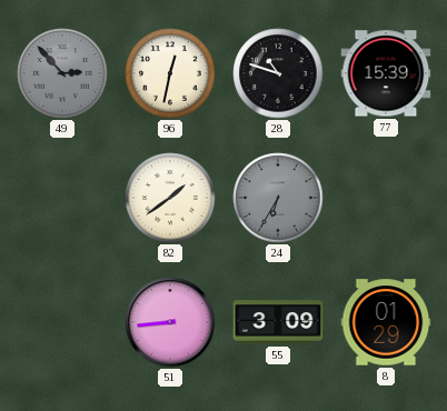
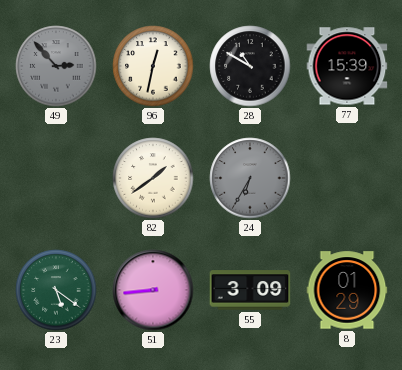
28: 10:48 -> 10:50
23: none -> 5:21
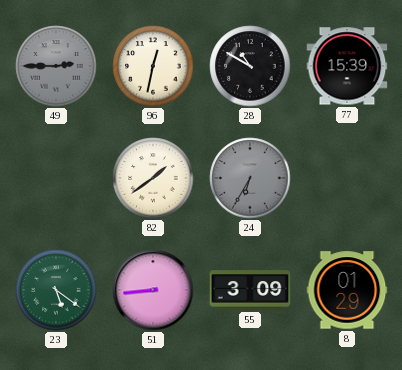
49: 2:53 -> 2:45
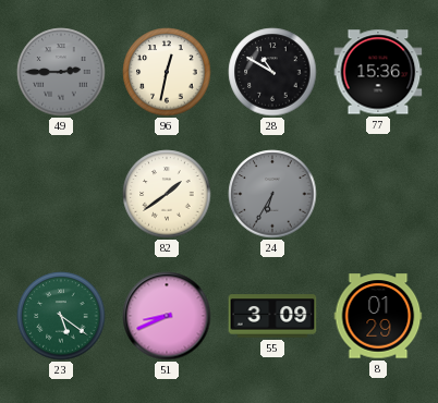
77: 15:39 -> 15:36
51: 8:44 -> 8:41
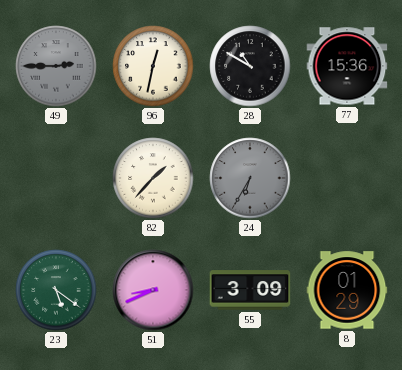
82: 1:39 -> 1:37
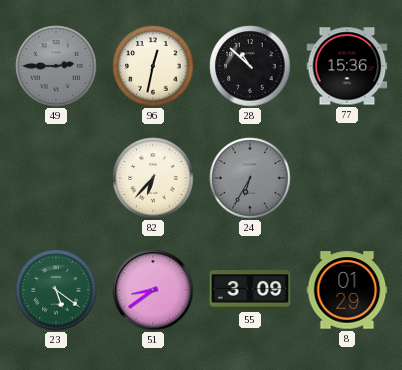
28: 10:50 -> 10:52
82: 1:37 -> 6:37
51: 8:41 -> 8:39
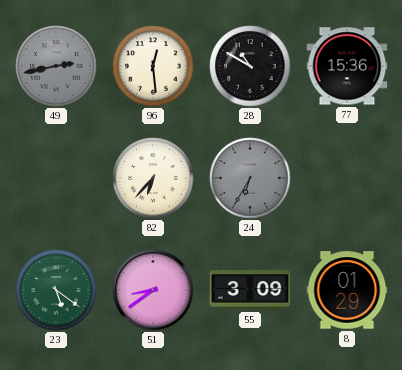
49: 2:45 -> 2:43
96: 12:32 -> 12:29
28: 10:52 -> 10:50
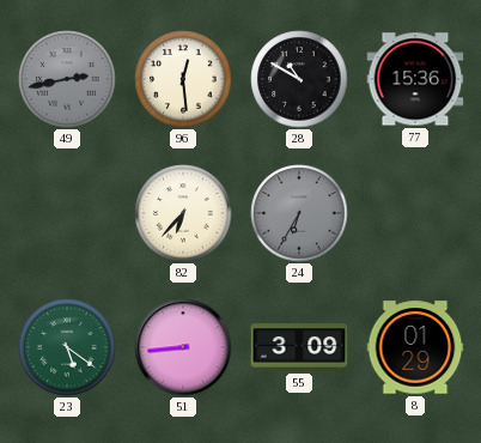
51: 8:39 -> 8:44
